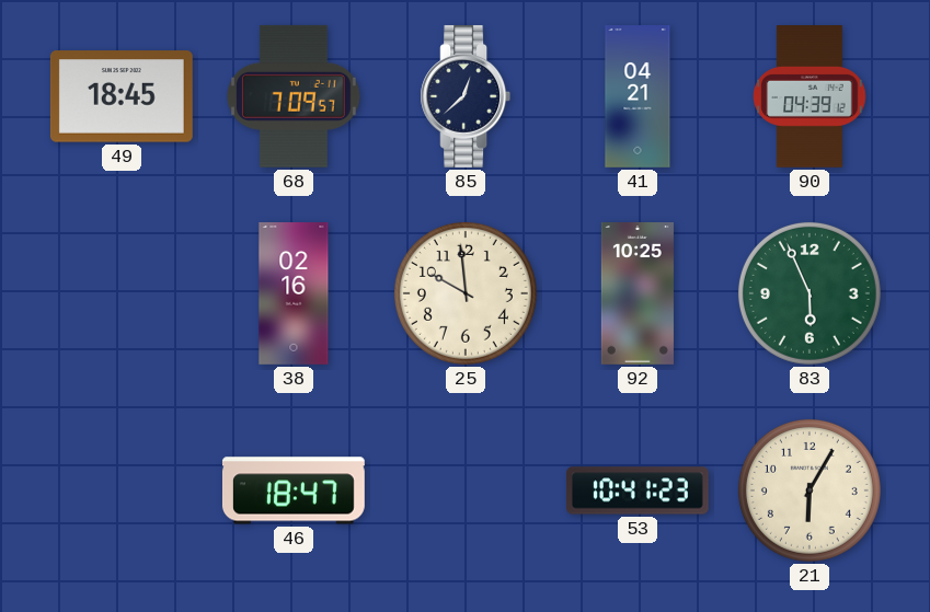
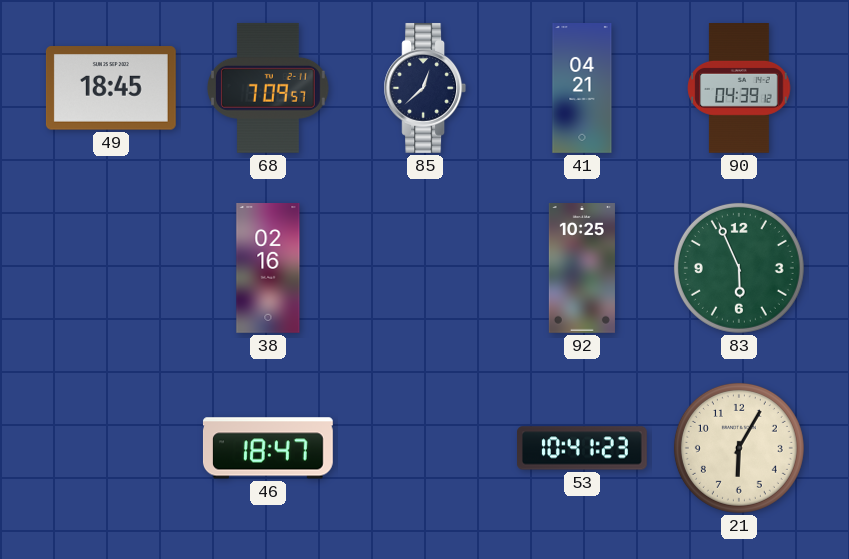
25: 9:59 -> none
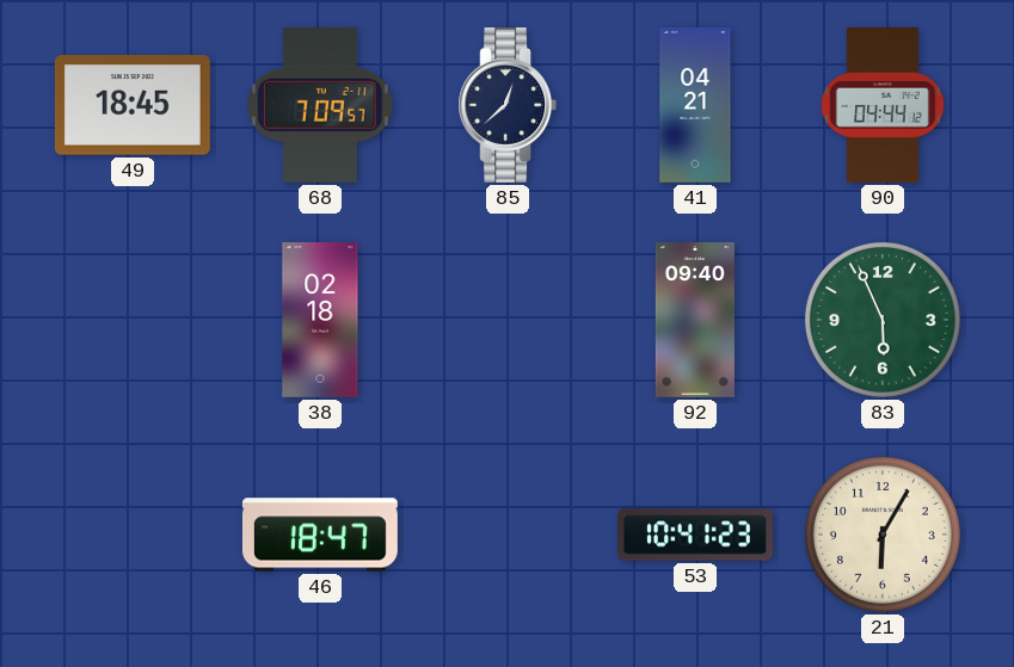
90: 04:39 -> 04:44
38: 02:16 -> 02:18
92: 10:25 -> 09:40
